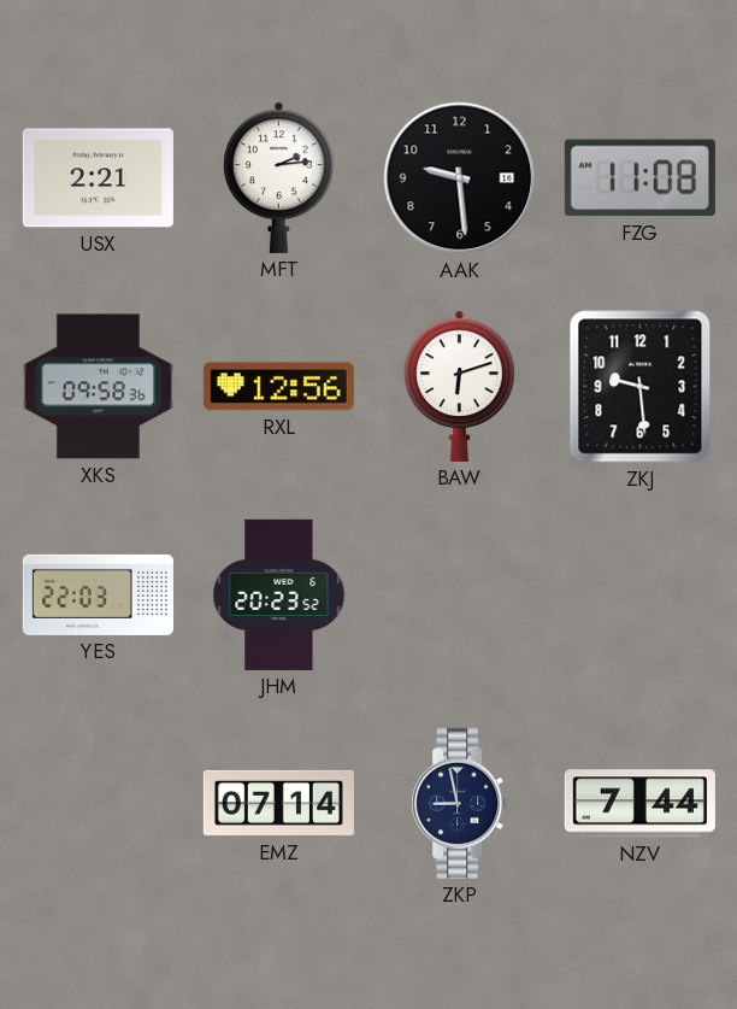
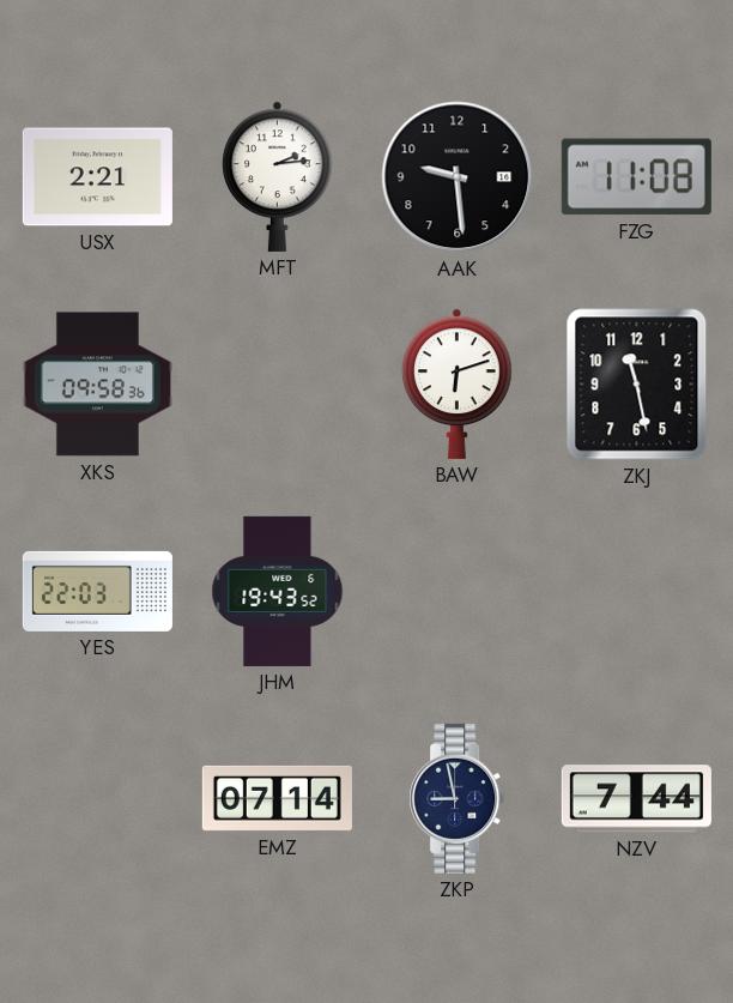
RXL: 12:56 -> none
ZKJ: 9:29 -> 11:28
JHM: 20:23 -> 19:43
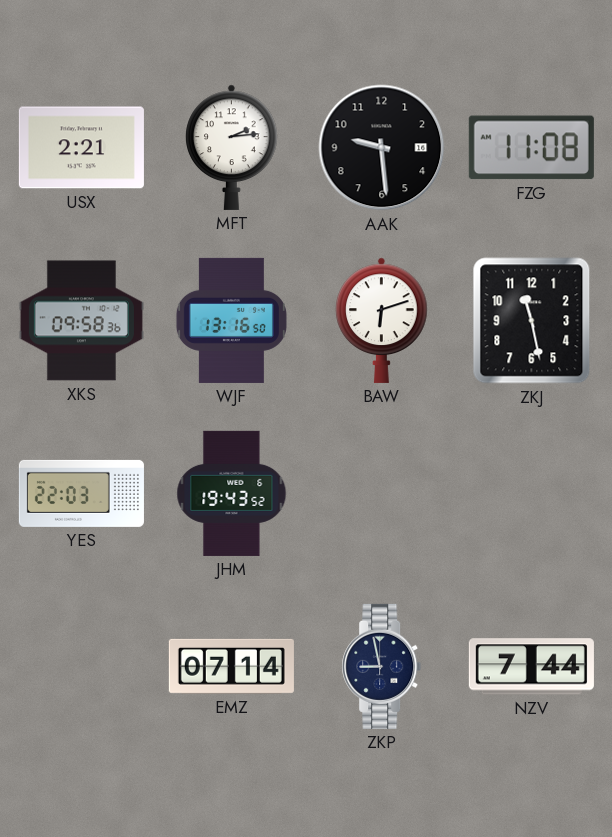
WJF: none -> 13:16
